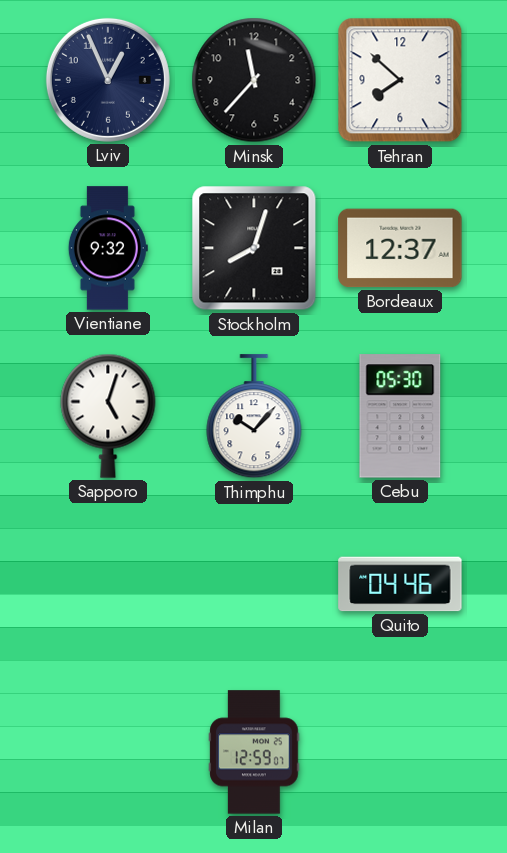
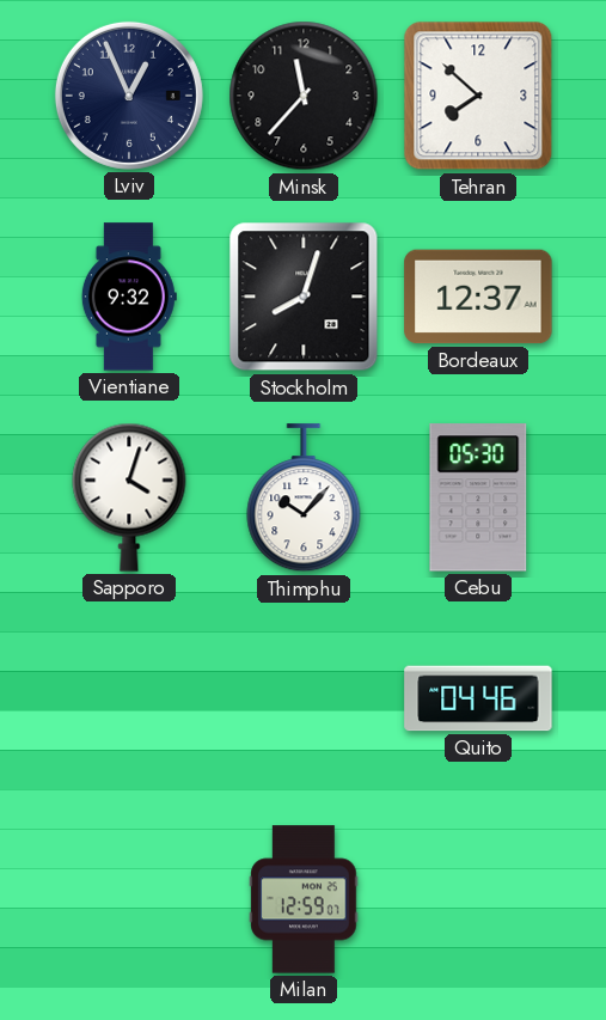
Sapporo: 5:03 -> 4:03
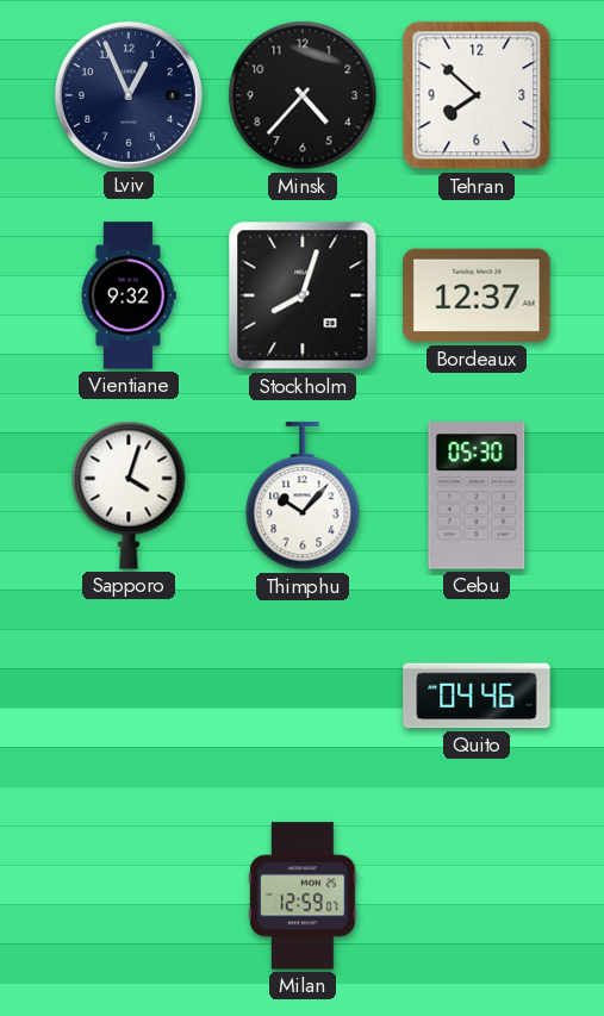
Minsk: 11:37 -> 4:37
